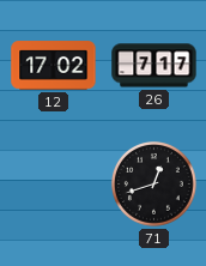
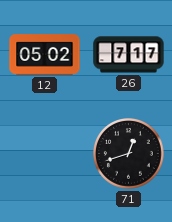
12: 17:02 -> 05:02
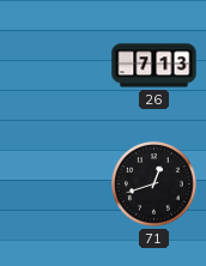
12: 05:02 -> none
26: 7:17 -> 7:13
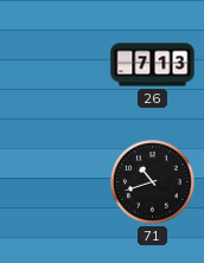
71: 12:42 -> 10:42
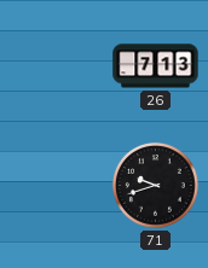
71: 10:42 -> 9:42
